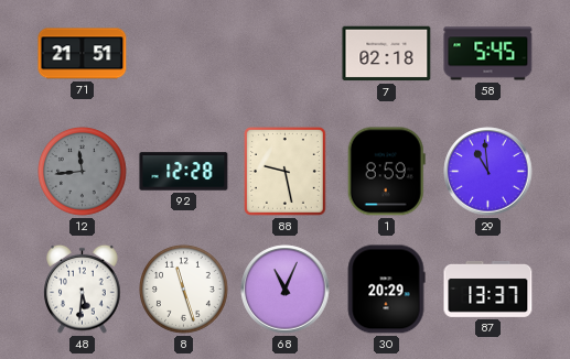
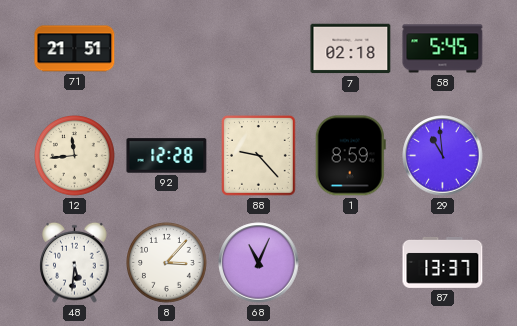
12 dial: grey -> cream
88: 9:28 -> 9:23
8: 11:27 -> 3:07
30: 20:29 -> none
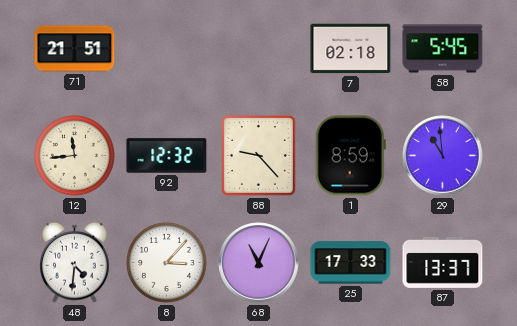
92: 12:28 -> 12:32
48: 5:31 -> 4:31
25: none -> 17:33
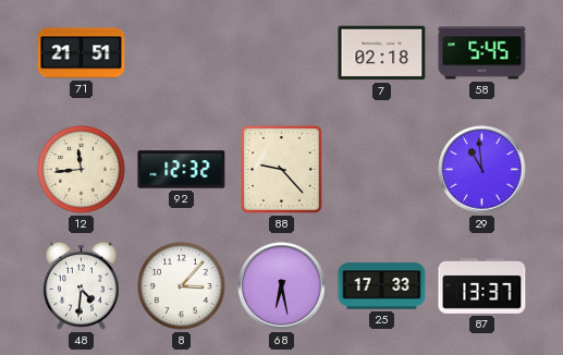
1: 8:59 -> none
68: 11:04 -> 6:28
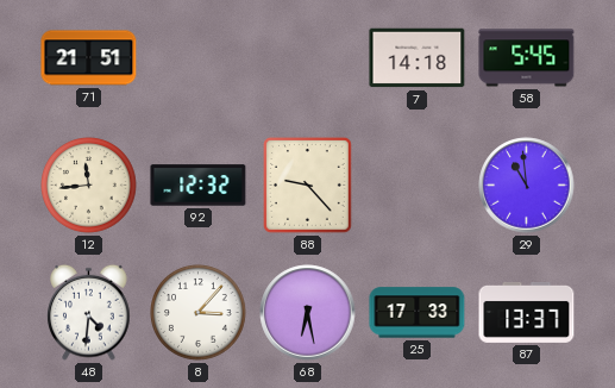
7: 02:18 -> 14:18
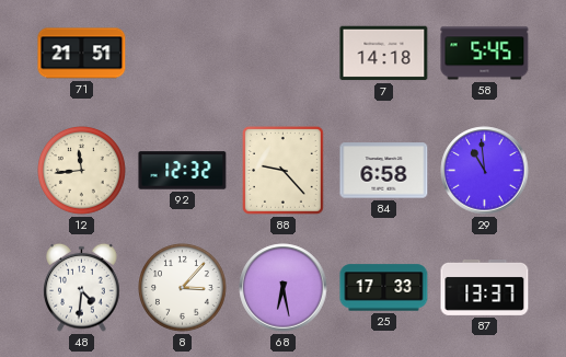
84: none -> 6:58
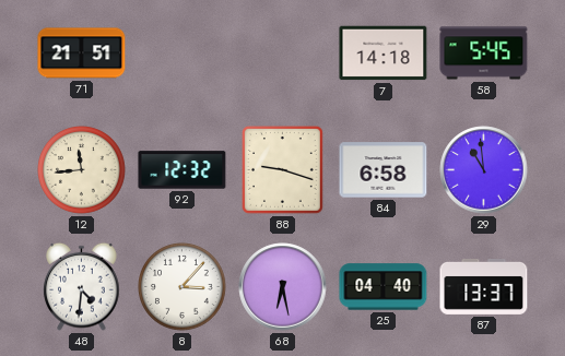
88: 9:23 -> 9:18
25: 17:33 -> 04:40
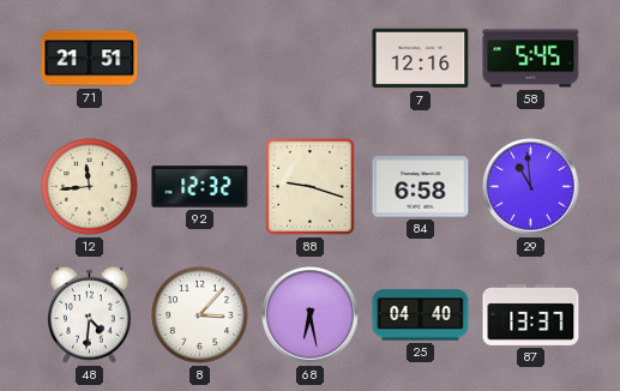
7: 14:18 -> 12:16
